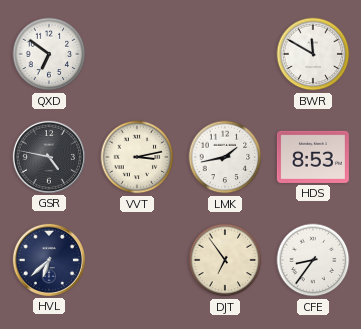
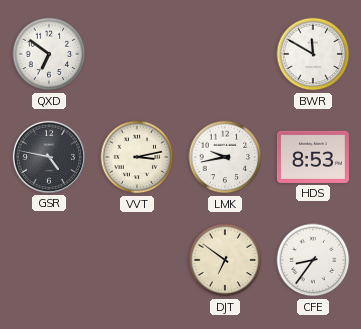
LMK: 1:43 -> 9:43
HVL: 6:38 -> none
DJT: 6:54 -> 6:51
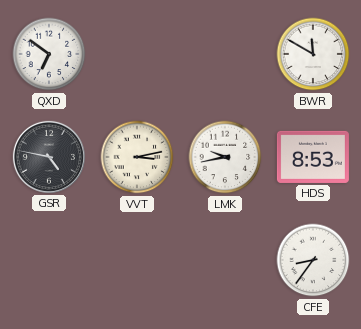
DJT: 6:51 -> none
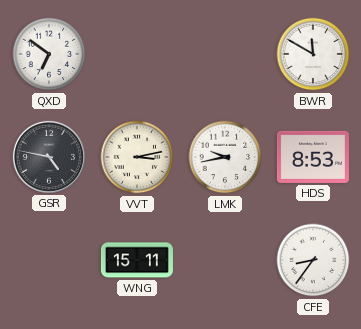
WNG: none -> 15:11
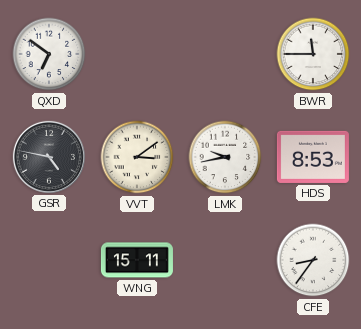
BWR: 11:50 -> 11:45
VVT: 3:13 -> 3:09
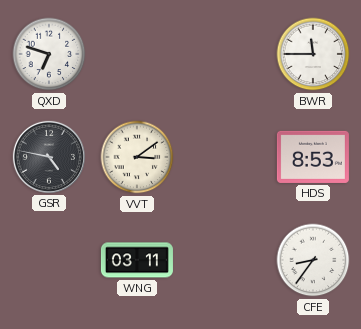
QXD: 6:51 -> 6:48
LMK: 9:43 -> none
WNG: 15:11 -> 03:11
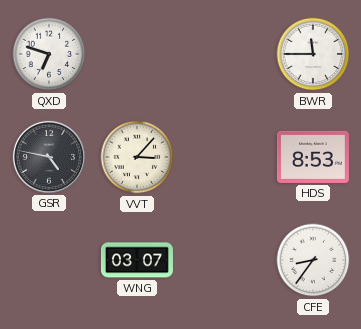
VVT: 3:09 -> 3:07
WNG: 03:11 -> 03:07
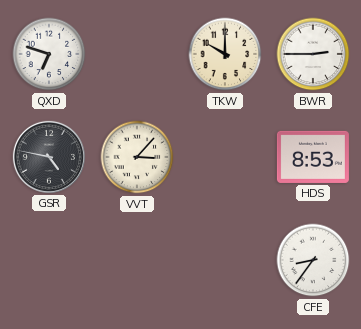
TKW: none -> 10:00
BWR: 11:45 -> 2:45
WNG: 03:07 -> none
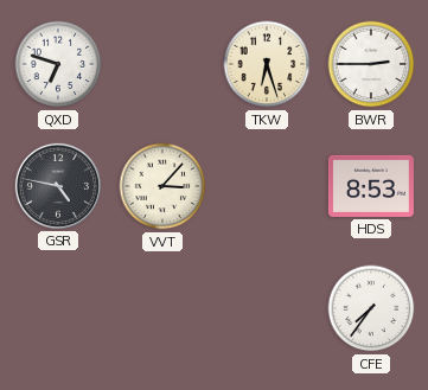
TKW: 10:00 -> 6:27
CFE: 8:36 -> 7:36
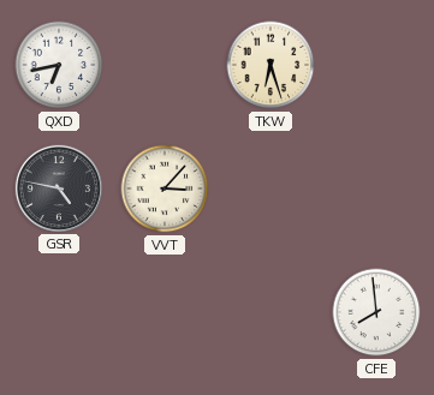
QXD: 6:48 -> 6:43
BWR: 2:45 -> none
HDS: 8:53 -> none
CFE: 7:36 -> 7:59
